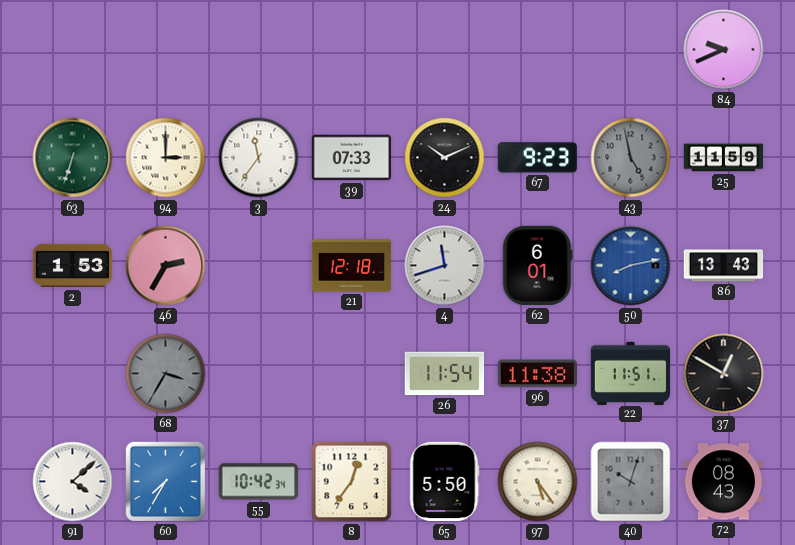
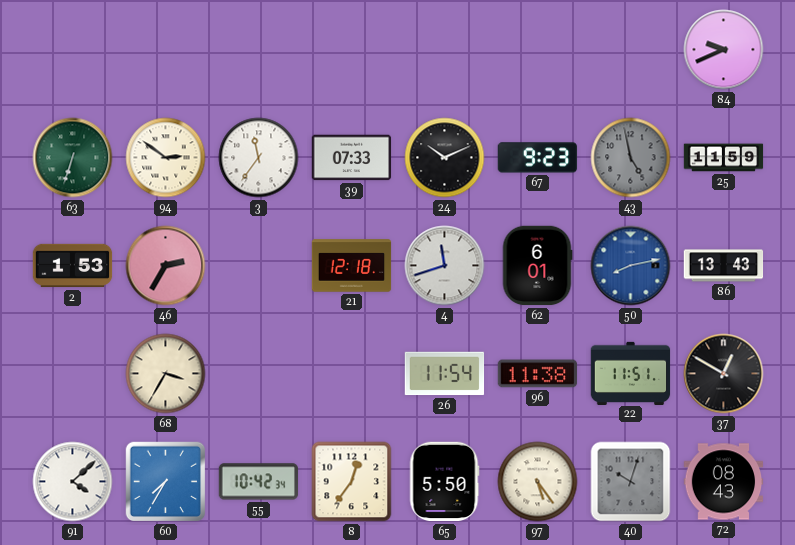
94: 3:00 -> 2:51
68 dial: grey -> cream
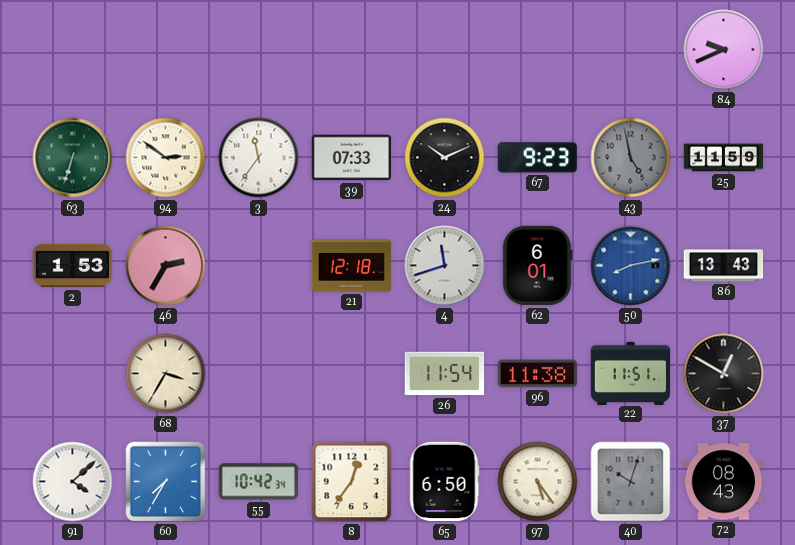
65: 5:50 -> 6:50
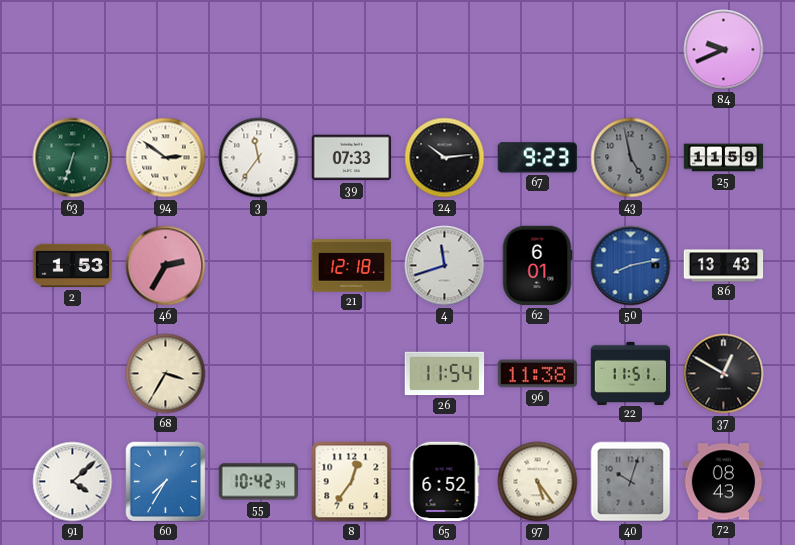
24: 10:11 -> 10:14
65: 6:50 -> 6:52
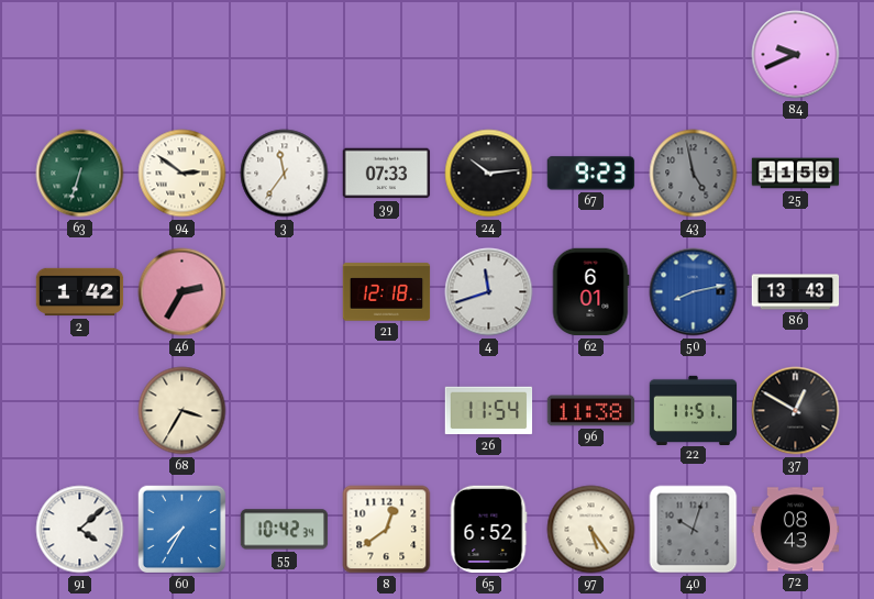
2: 1:53 -> 1:42
8: 12:36 -> 12:39
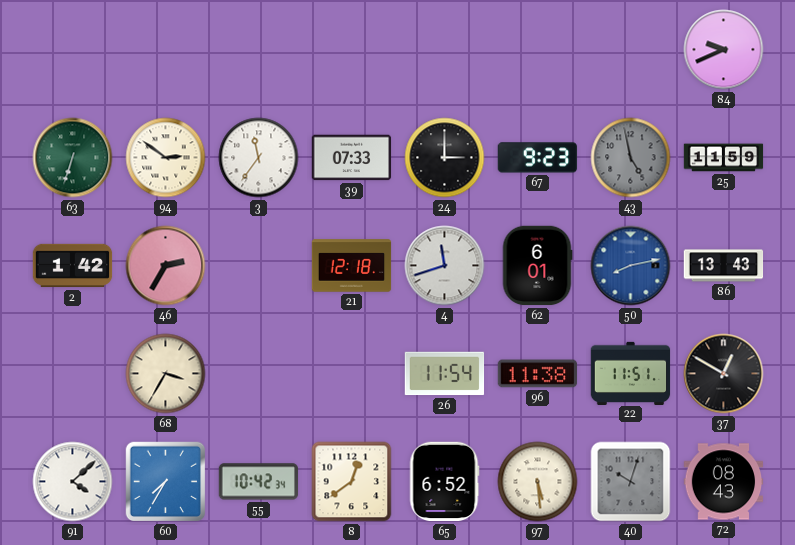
24: 10:14 -> 3:00
97: 5:24 -> 5:29
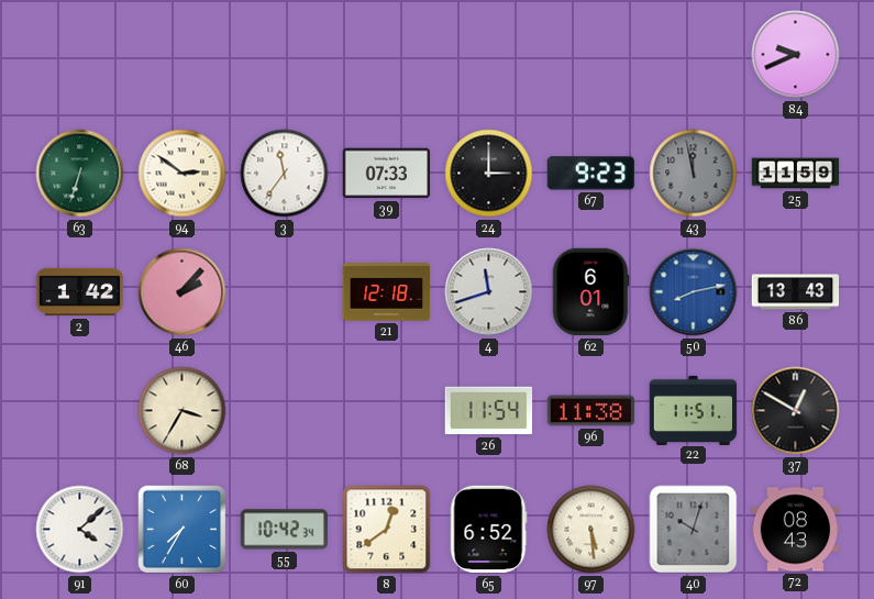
43: 4:58 -> 11:58
46: 2:35 -> 2:07
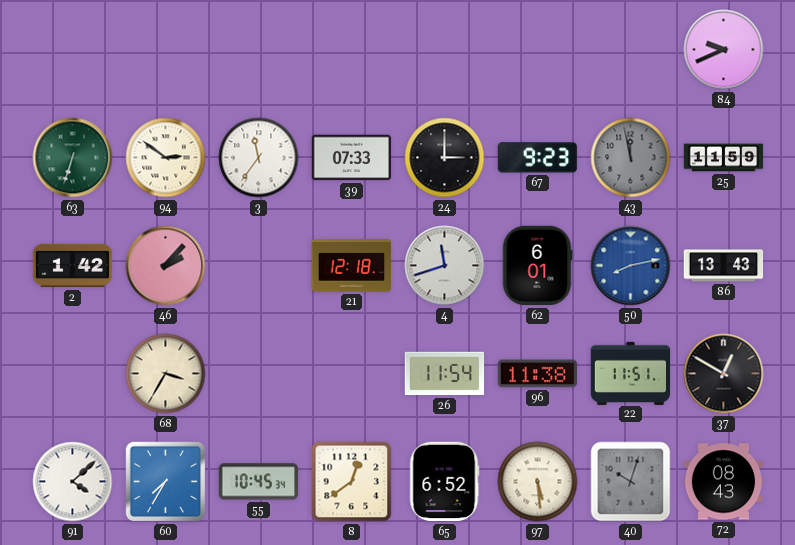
55: 10:42 -> 10:45
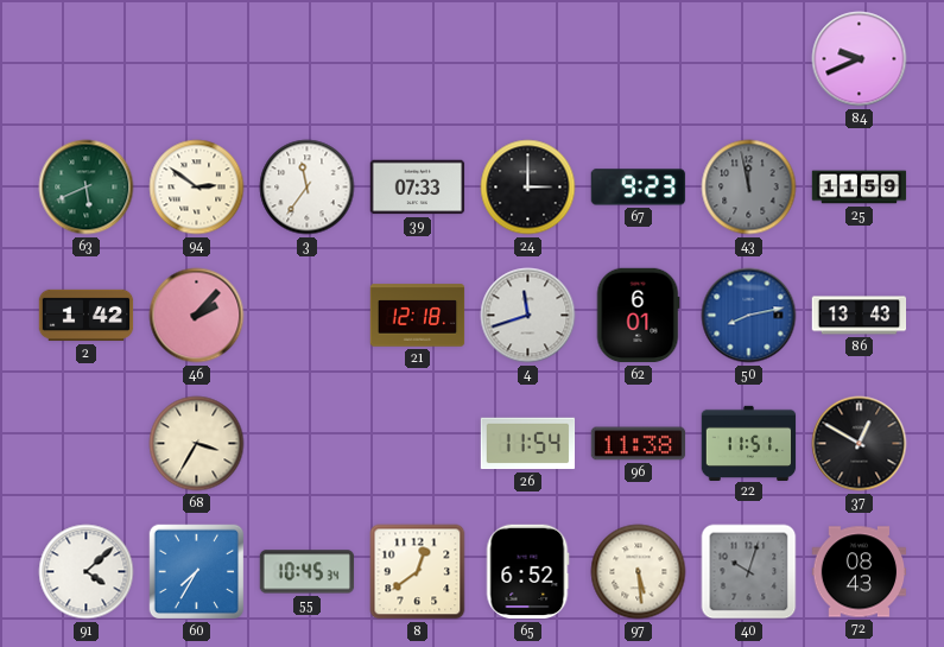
63: 6:33 -> 5:41
